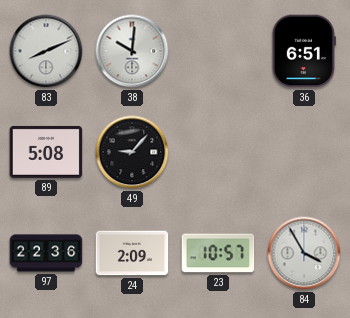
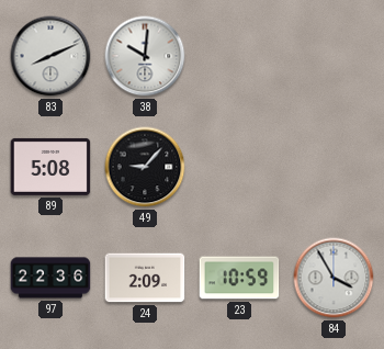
36: 6:51 -> none
23: 10:57 -> 10:59
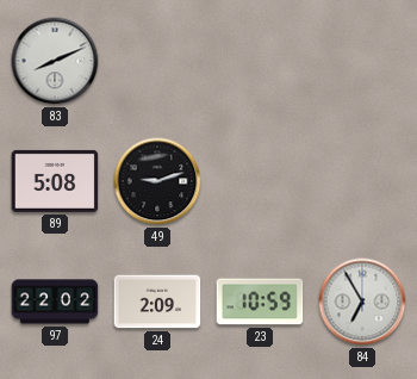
38: 10:01 -> none
49: 9:07 -> 9:12
97: 22:36 -> 22:02
84: 3:55 -> 6:55
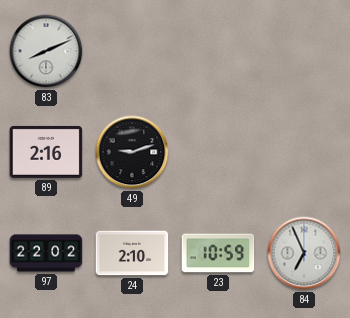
89: 5:08 -> 2:16
24: 2:09 -> 2:10
84: 6:55 -> 6:56
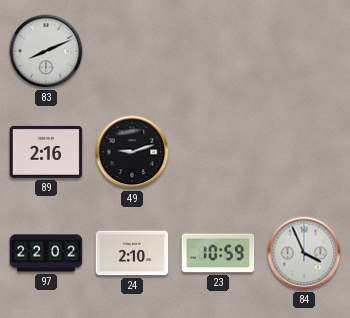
84: 6:56 -> 3:56
